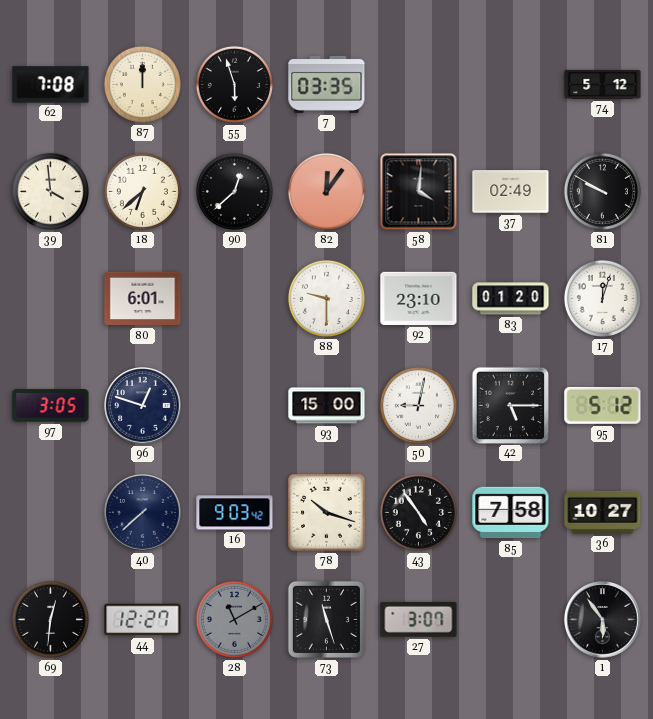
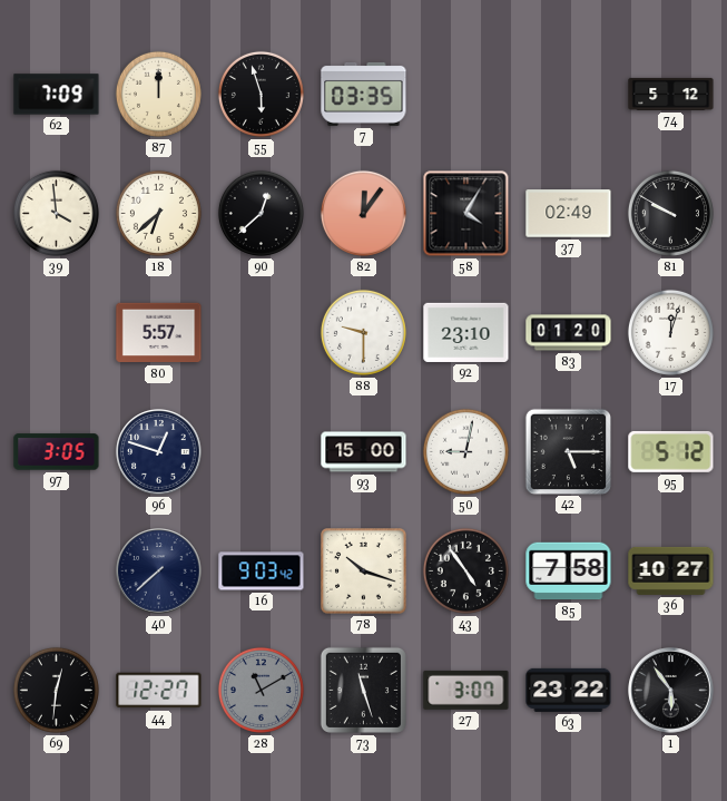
62: 7:08 -> 7:09
58: 4:01 -> 4:05
80: 6:01 -> 5:57
63: none -> 23:22
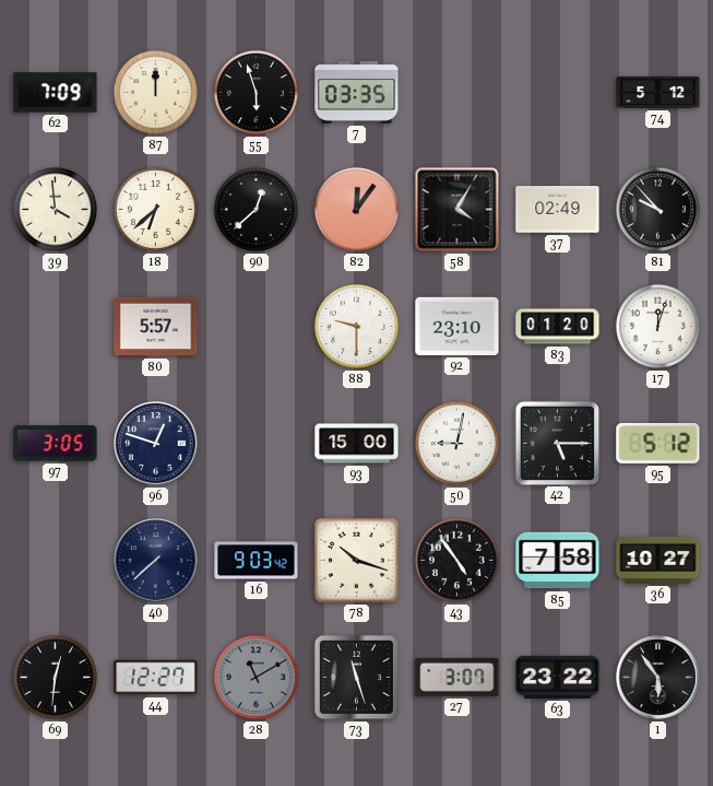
81: 9:50 -> 9:53
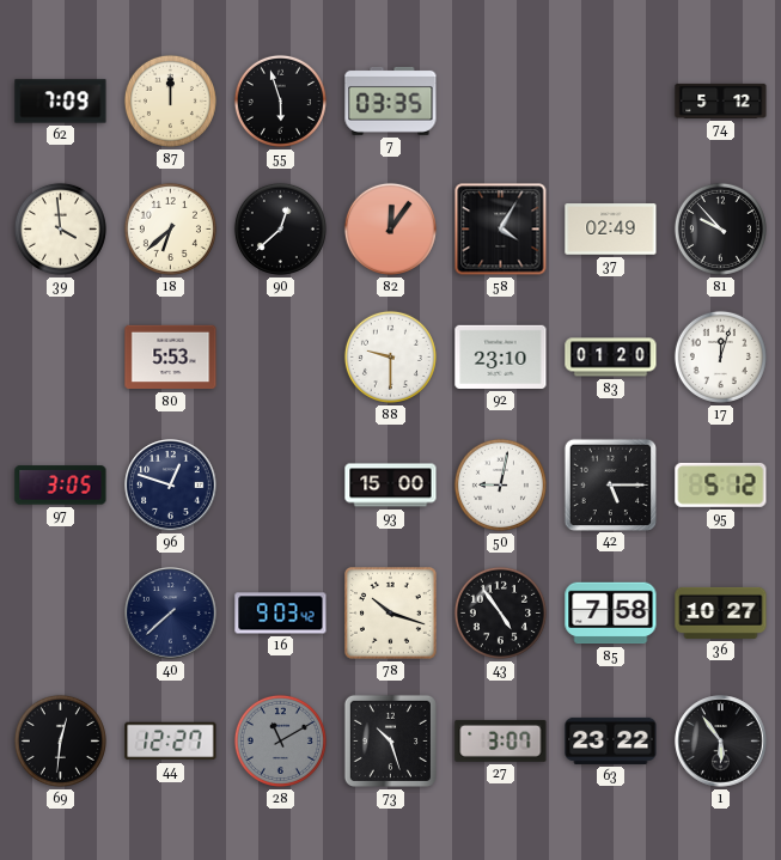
80: 5:57 -> 5:53
73: 11:27 -> 10:27
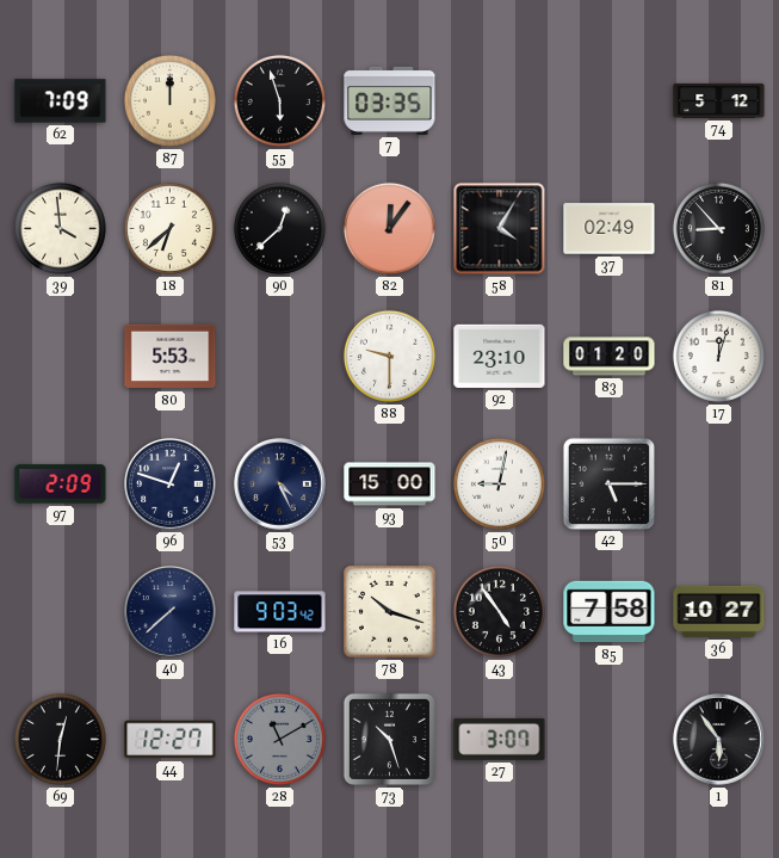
81: 9:53 -> 8:53
97: 3:05 -> 2:09
53: none -> 4:26
95: 5:12 -> none
63: 23:22 -> none
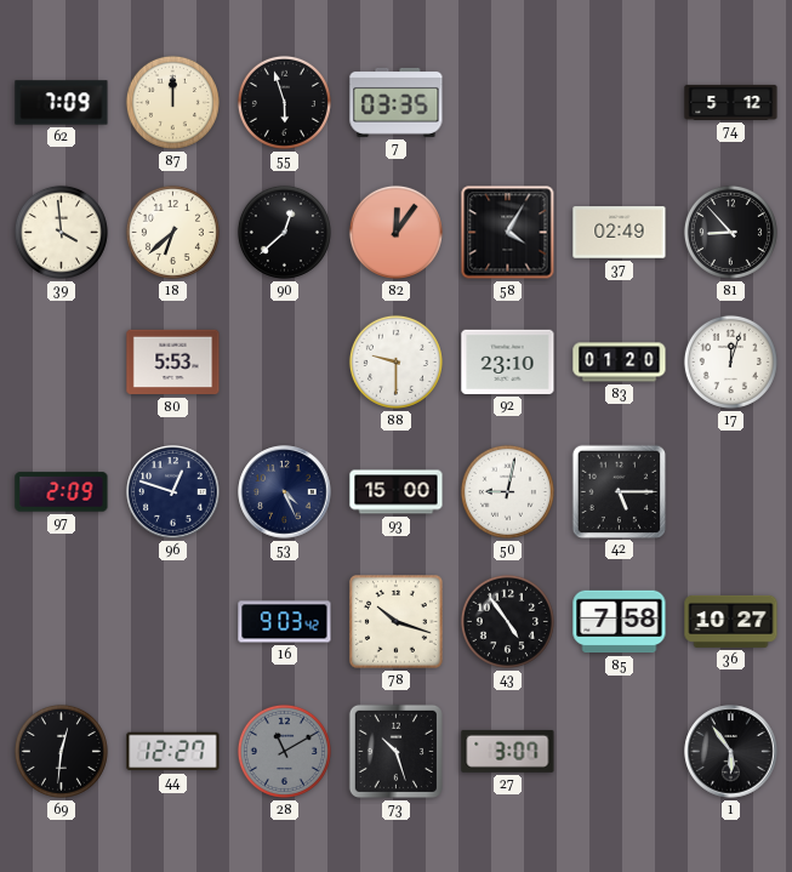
40: 7:38 -> none
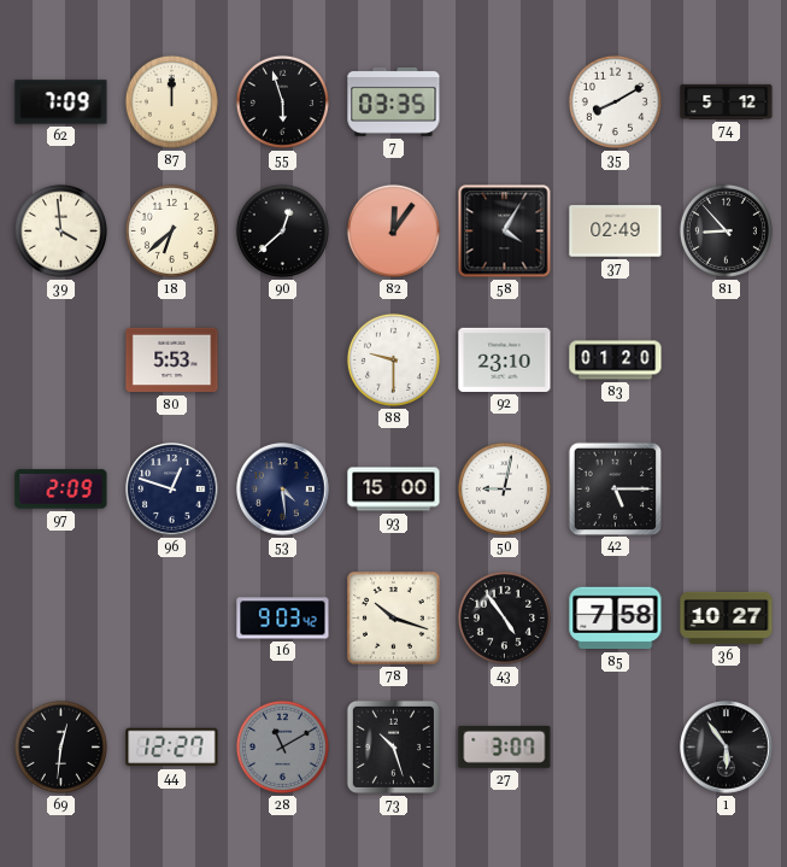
35: none -> 8:10
17: 12:03 -> none
53: 4:26 -> 4:29
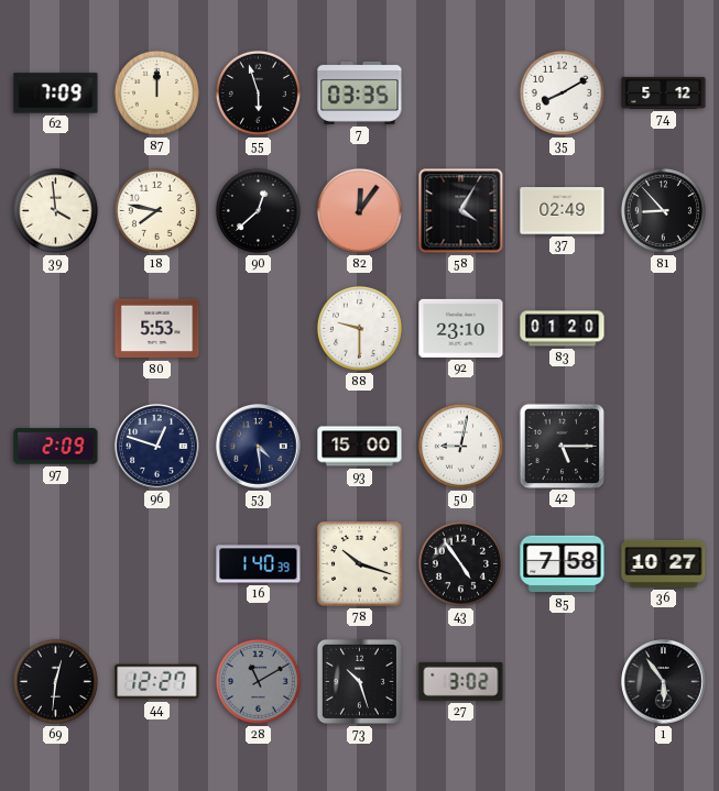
18: 6:38 -> 7:47
16: 9:03 -> 1:40
27: 3:07 -> 3:02
